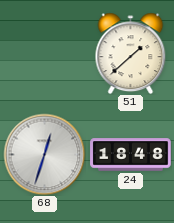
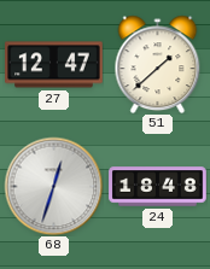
27: none -> 12:47
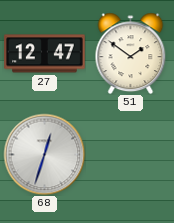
51: 1:38 -> 1:51
24: 18:48 -> none
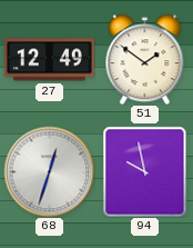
27: 12:47 -> 12:49
94: none -> 9:58
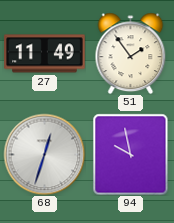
27: 12:49 -> 11:49
51: 1:51 -> 1:54
